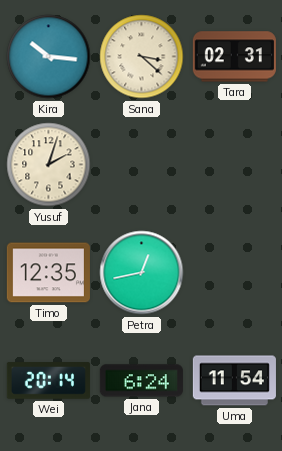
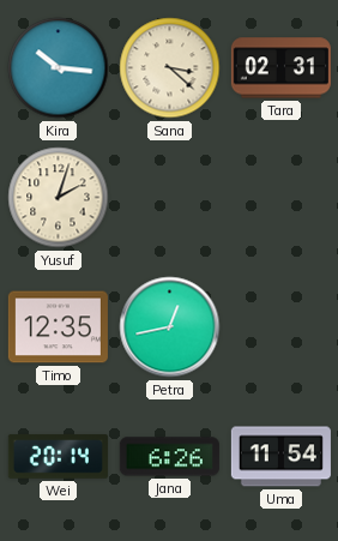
Jana: 6:24 -> 6:26
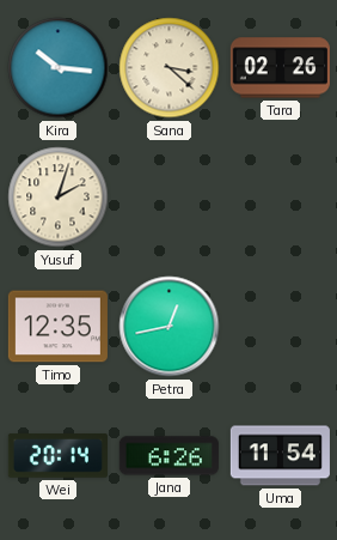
Tara: 02:31 -> 02:26
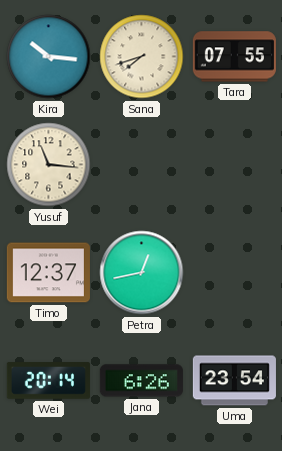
Sana: 3:22 -> 7:42
Tara: 02:26 -> 07:55
Yusuf: 2:03 -> 11:16
Timo: 12:35 -> 12:37
Uma: 11:54 -> 23:54
